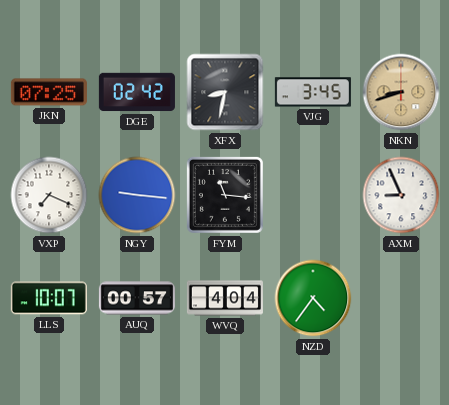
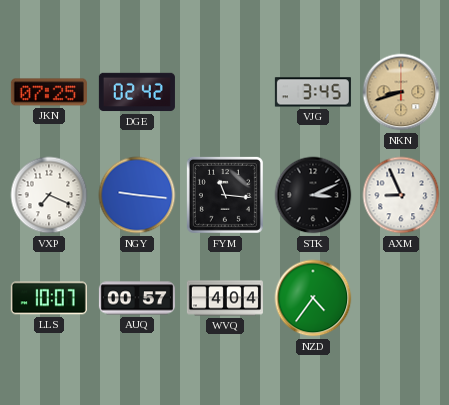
XFX: 8:32 -> none
STK: none -> 3:11
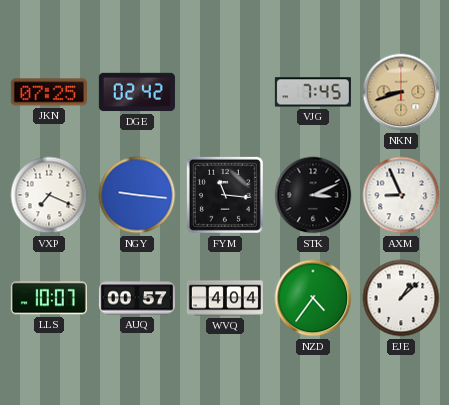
VJG: 3:45 -> 7:45
EJE: none -> 1:08
